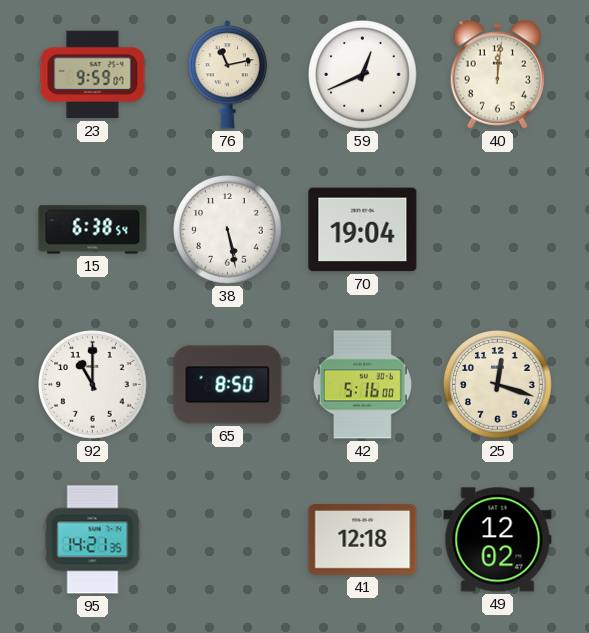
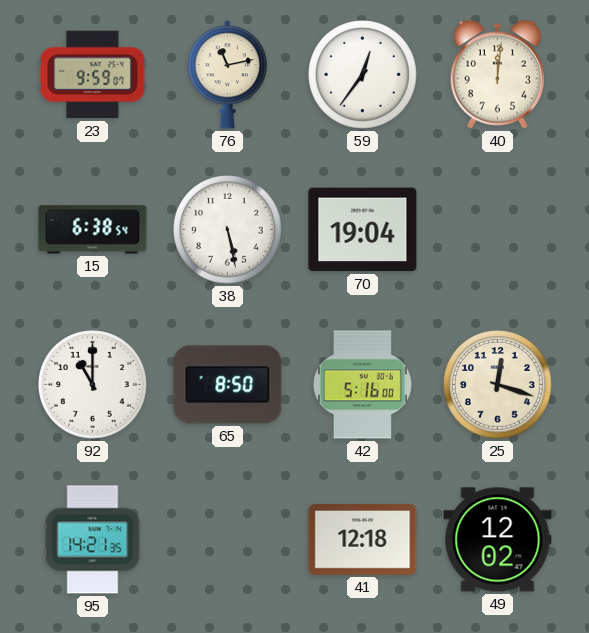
59: 12:41 -> 12:36
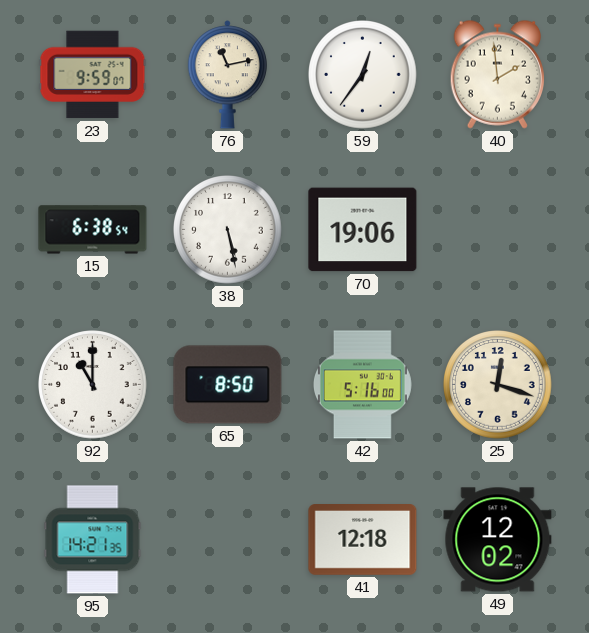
40: 12:01 -> 1:59
70: 19:04 -> 19:06
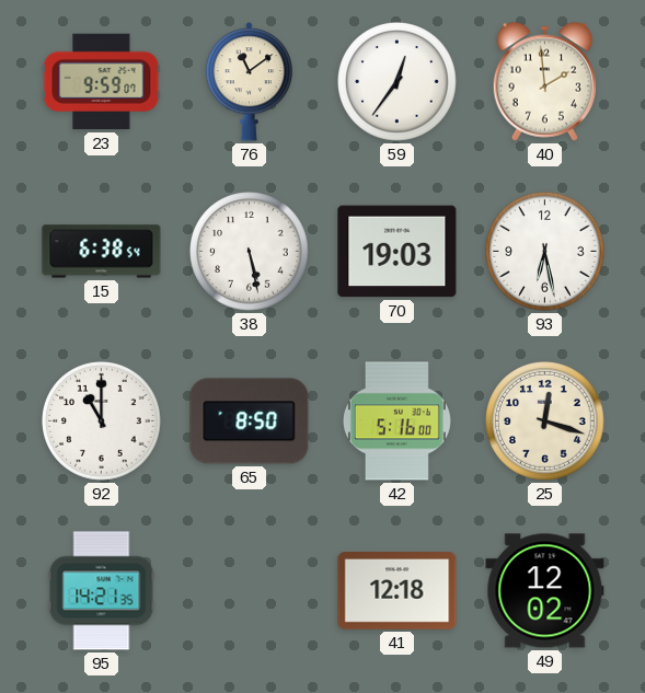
76: 11:13 -> 11:09
70: 19:06 -> 19:03
93: none -> 6:28
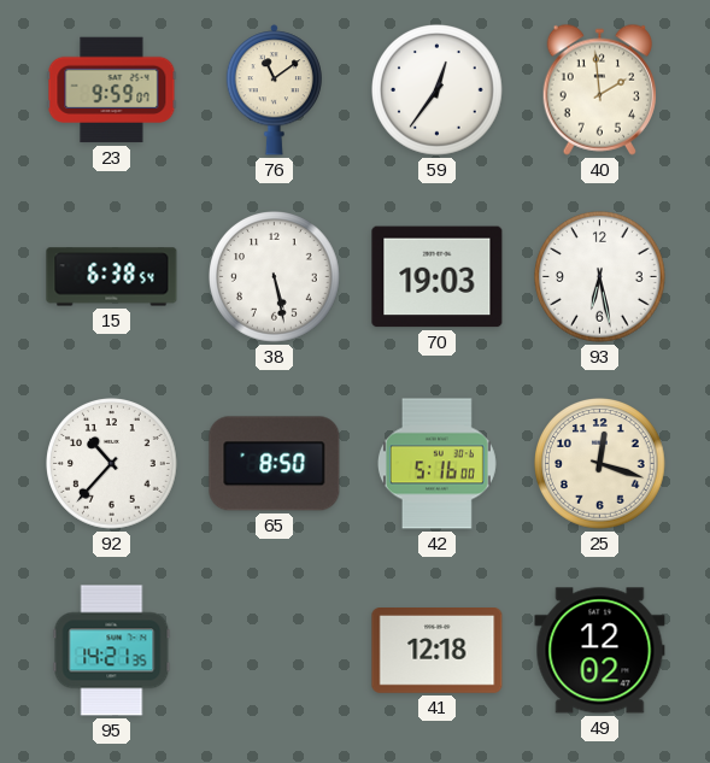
92: 11:00 -> 10:37
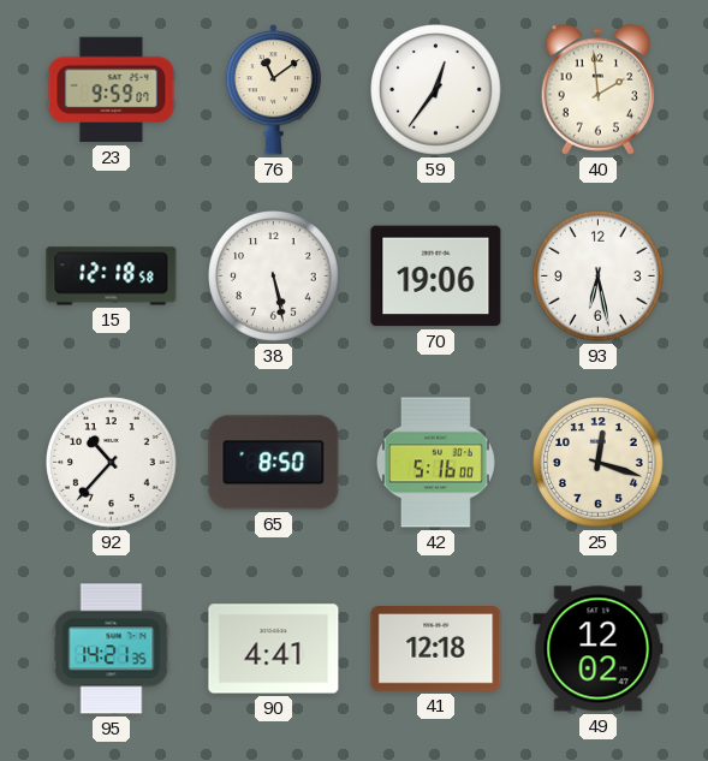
15: 6:38 -> 12:18
70: 19:03 -> 19:06
90: none -> 4:41
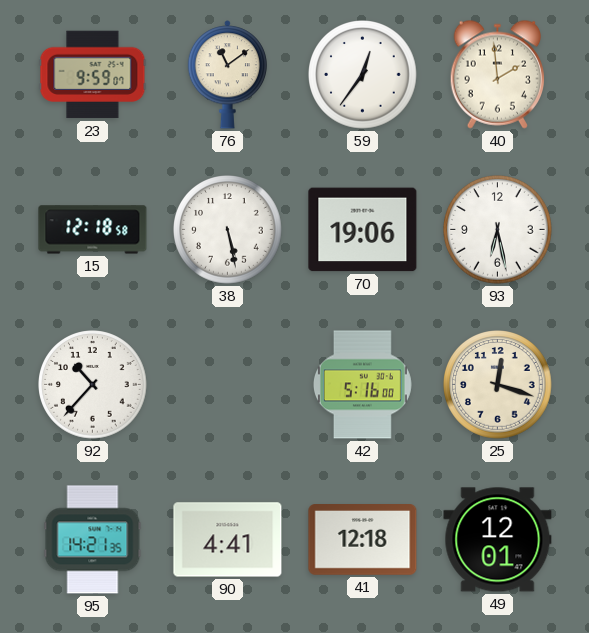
65: 8:50 -> none
49: 12:02 -> 12:01
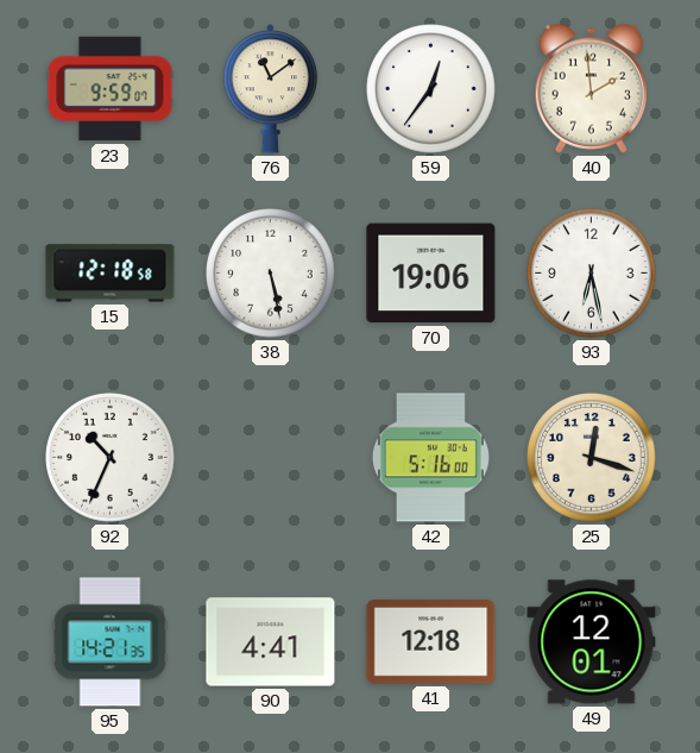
92: 10:37 -> 10:34
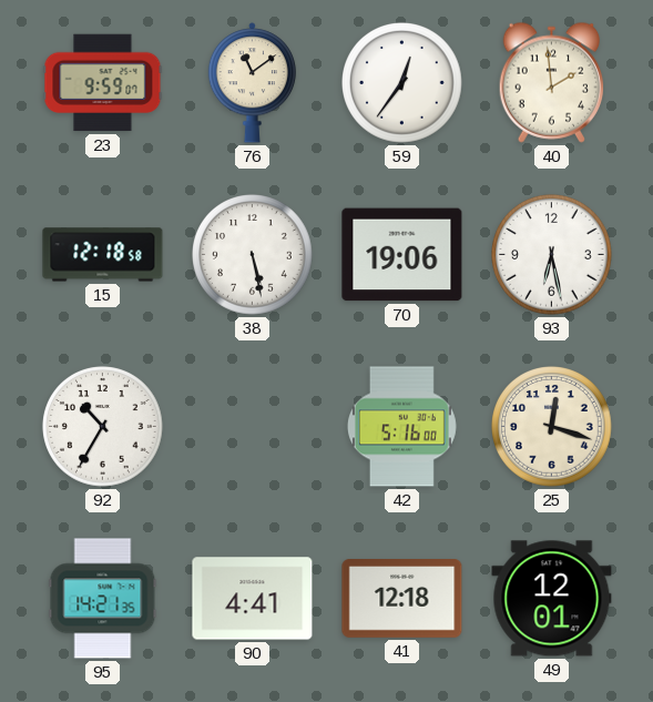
92: 10:34 -> 10:35
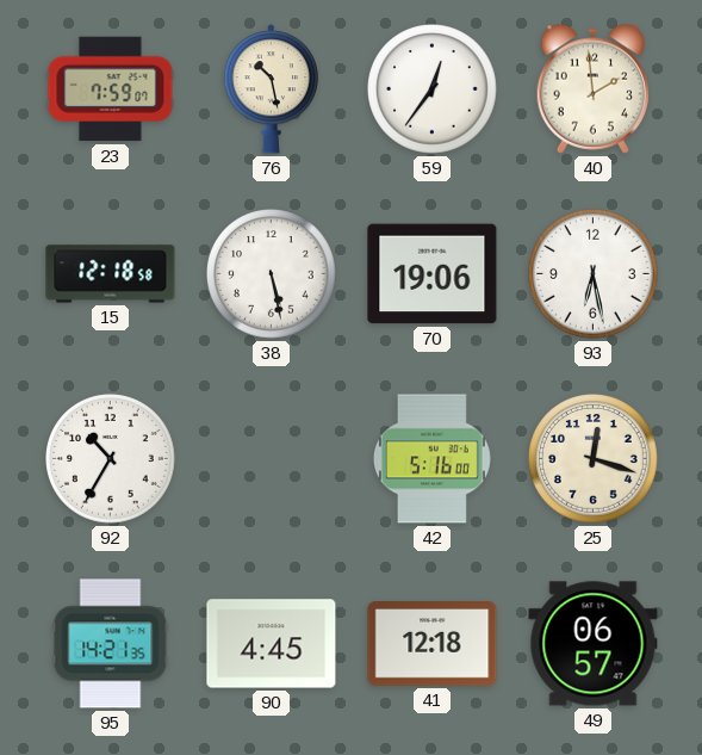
23: 9:59 -> 7:59
76: 11:09 -> 10:28
90: 4:41 -> 4:45
49: 12:01 -> 06:57
